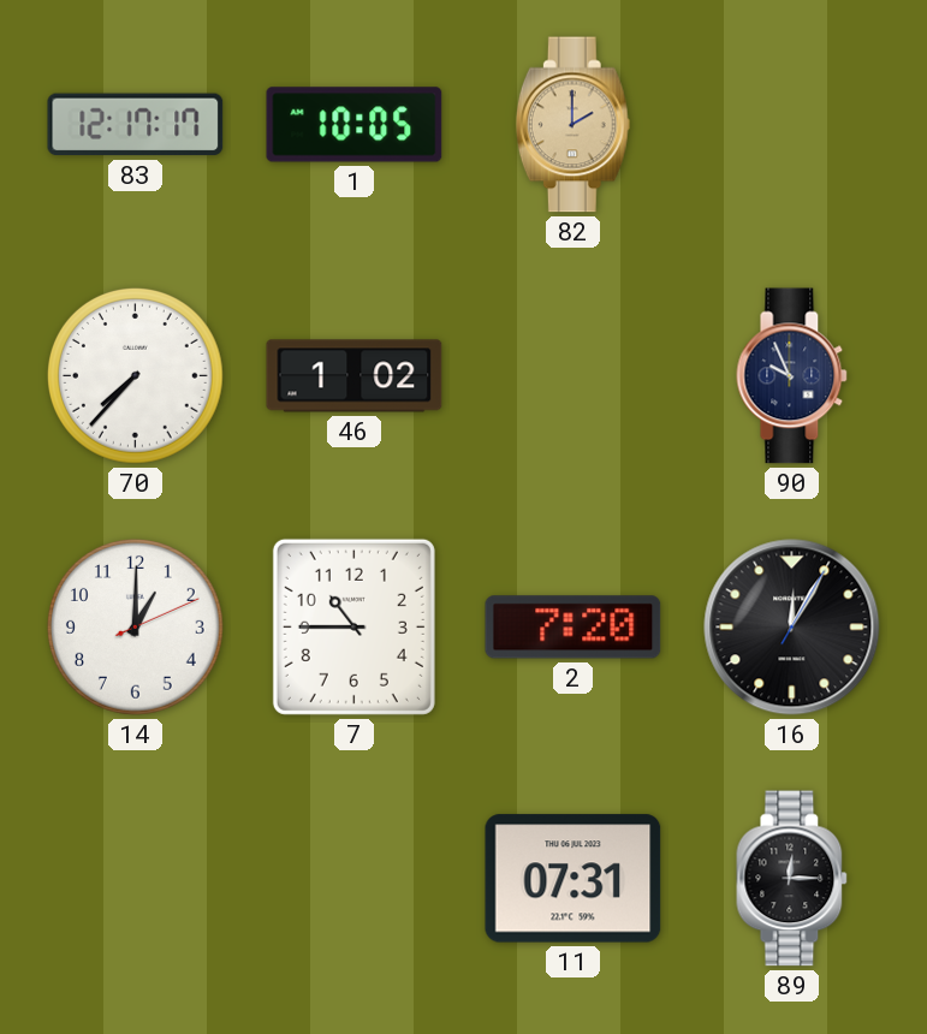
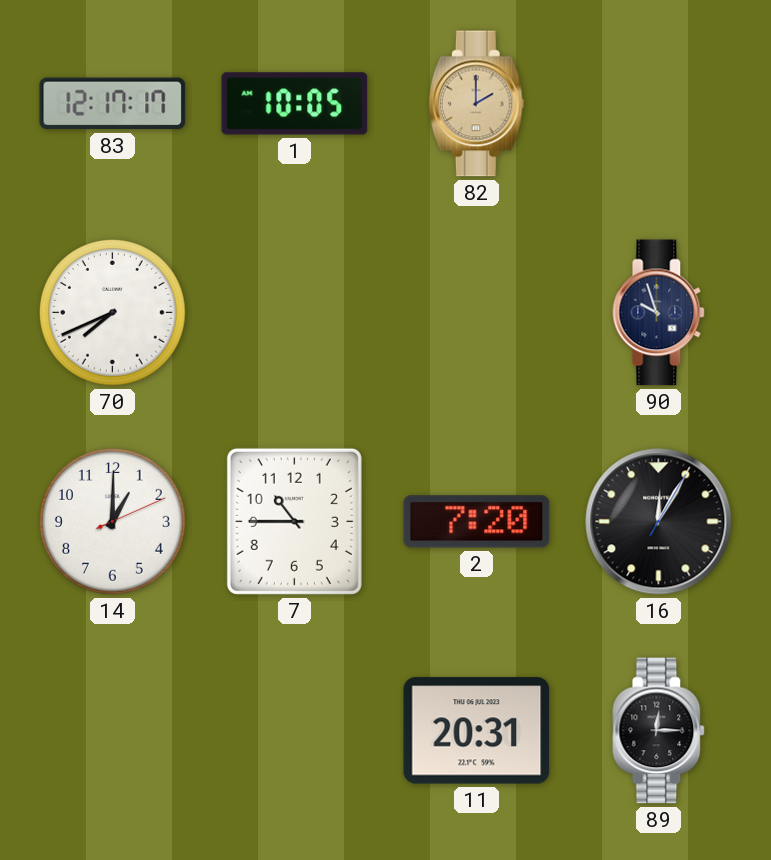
70: 7:37 -> 7:41
46: 1:02 -> none
90: 9:56 -> 9:57
11: 07:31 -> 20:31
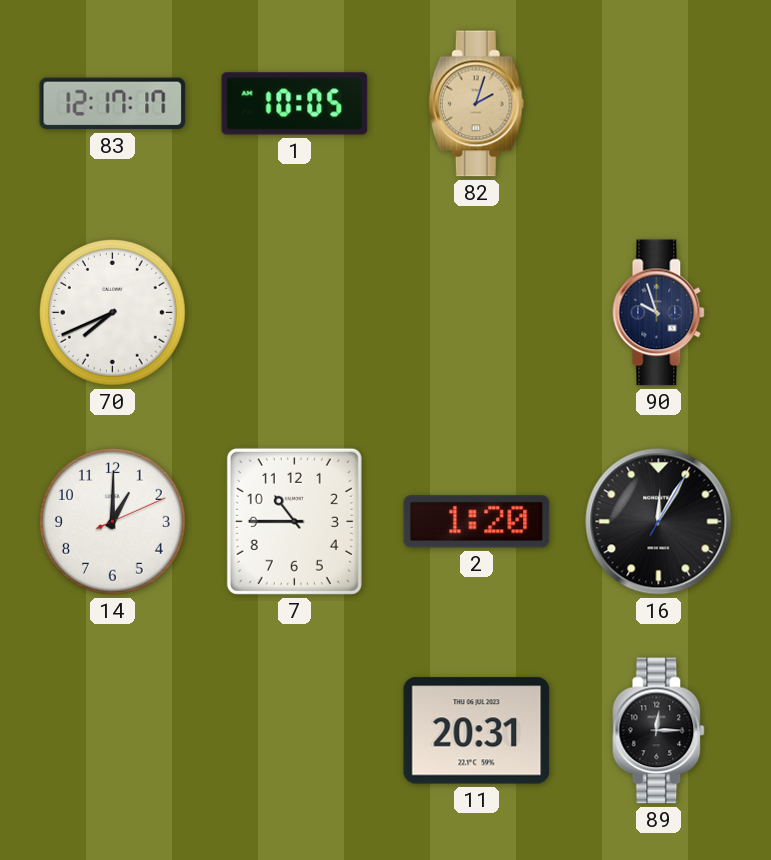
82: 2:00 -> 2:03
2: 7:20 -> 1:20
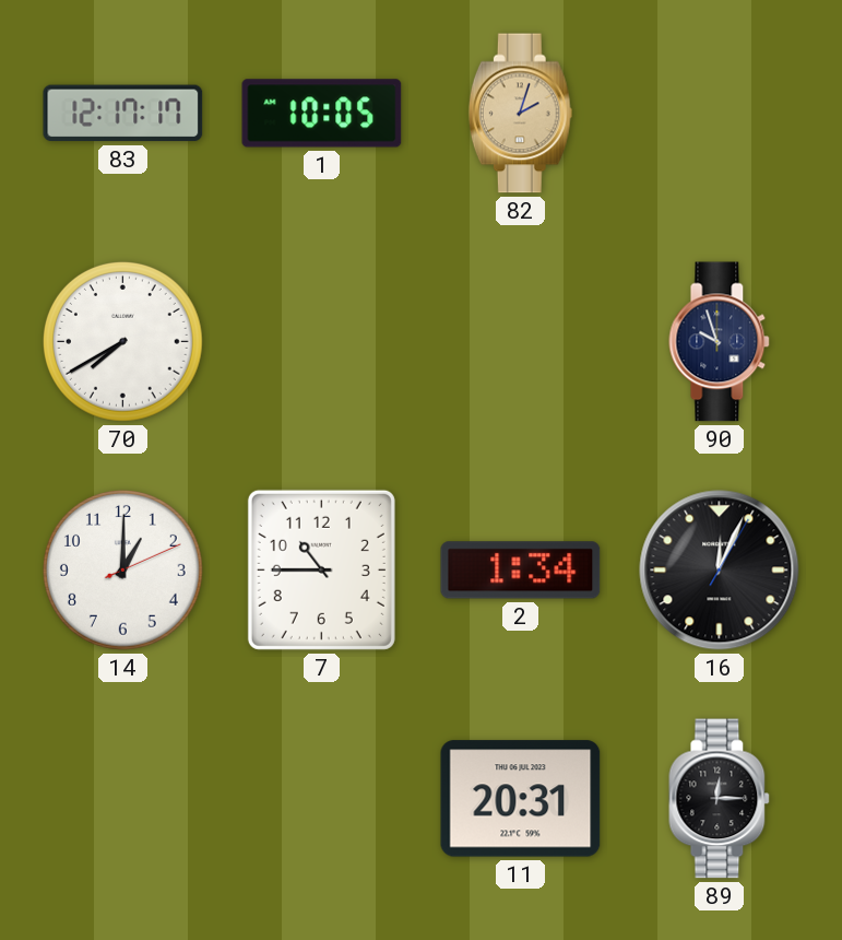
70: 7:41 -> 7:40
2: 1:20 -> 1:34
16: 12:05 -> 12:04
